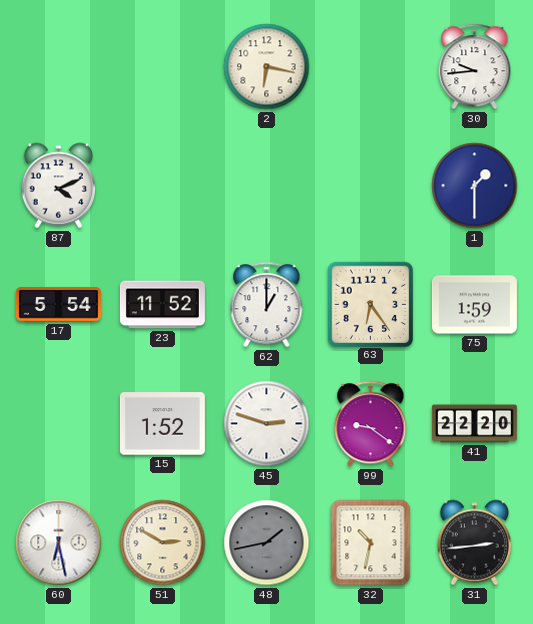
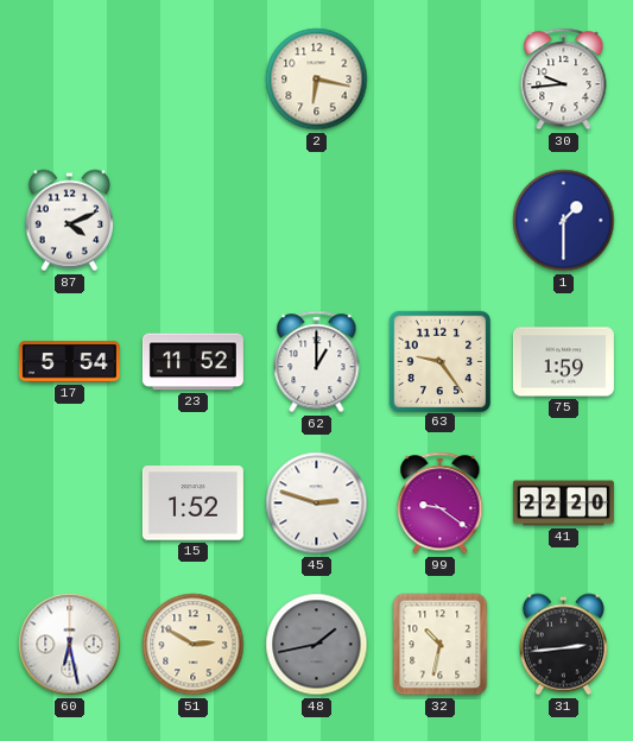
63: 6:24 -> 9:24
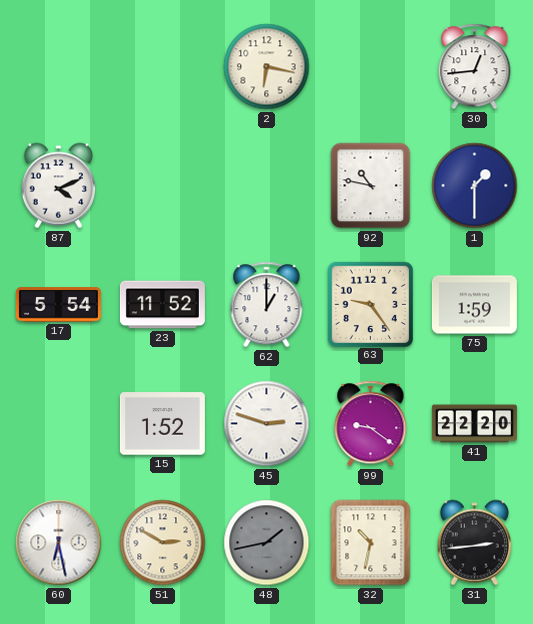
30: 9:44 -> 12:44
92: none -> 10:47
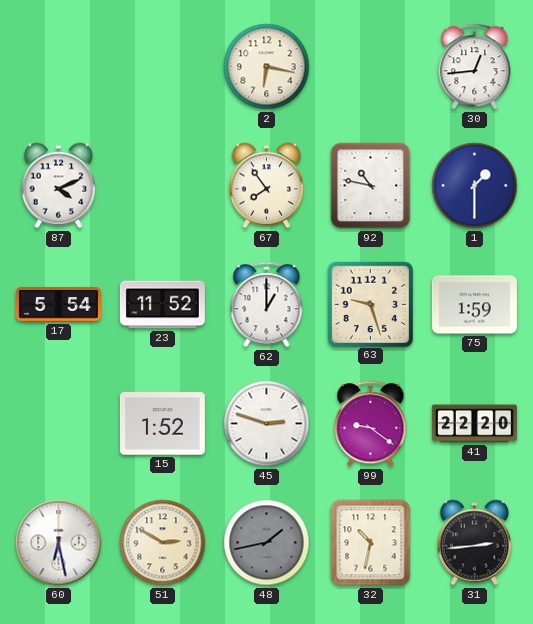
67: none -> 7:54
63: 9:24 -> 9:27
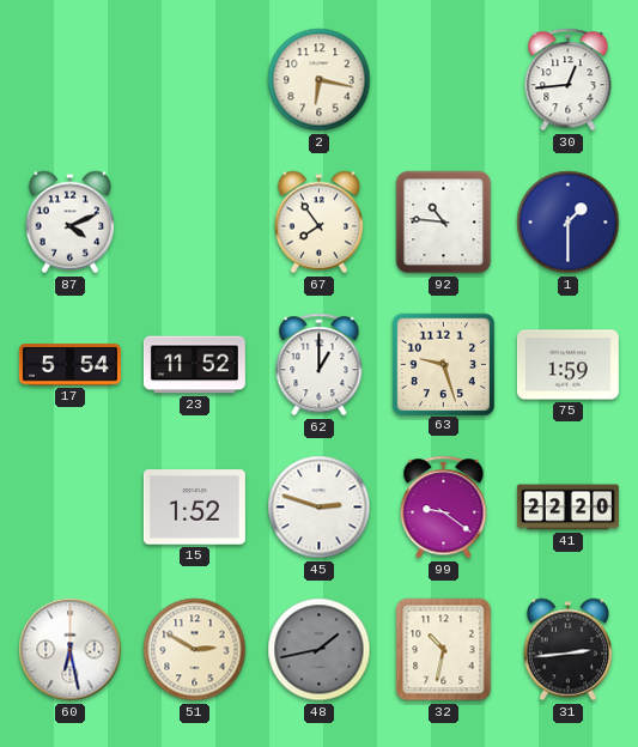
92: 10:47 -> 10:46
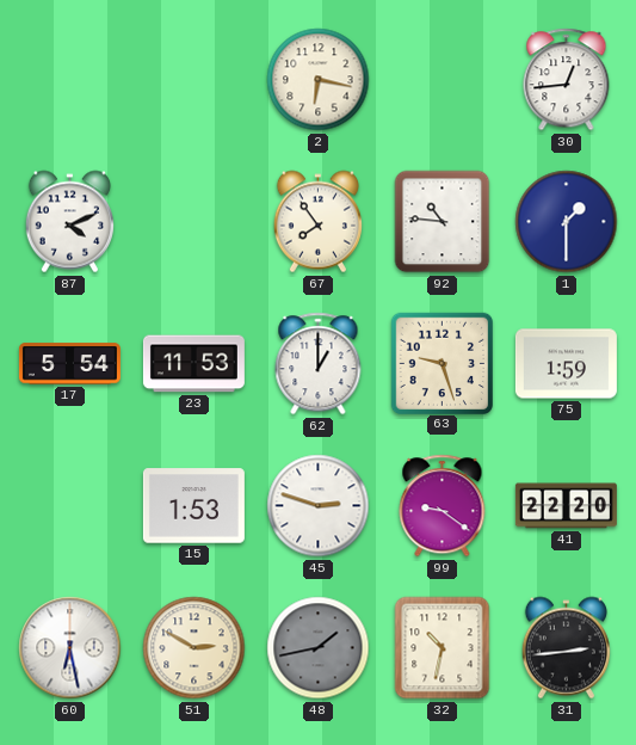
23: 11:52 -> 11:53
15: 1:52 -> 1:53
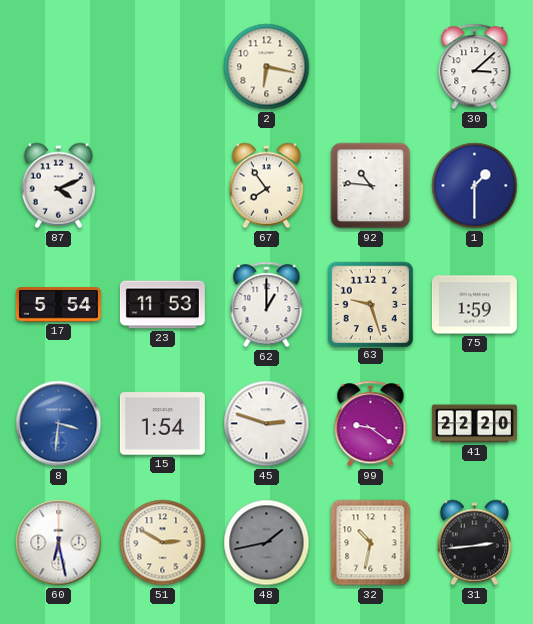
30: 12:44 -> 3:08
8: none -> 3:31
15: 1:53 -> 1:54
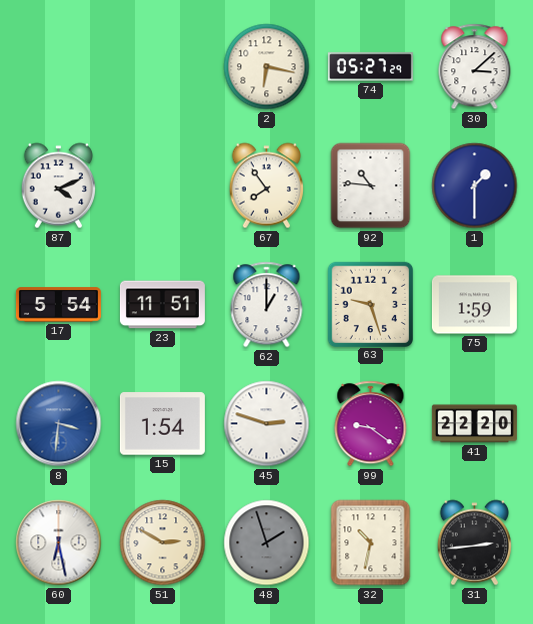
74: none -> 05:27
23: 11:53 -> 11:51
48: 1:43 -> 1:57
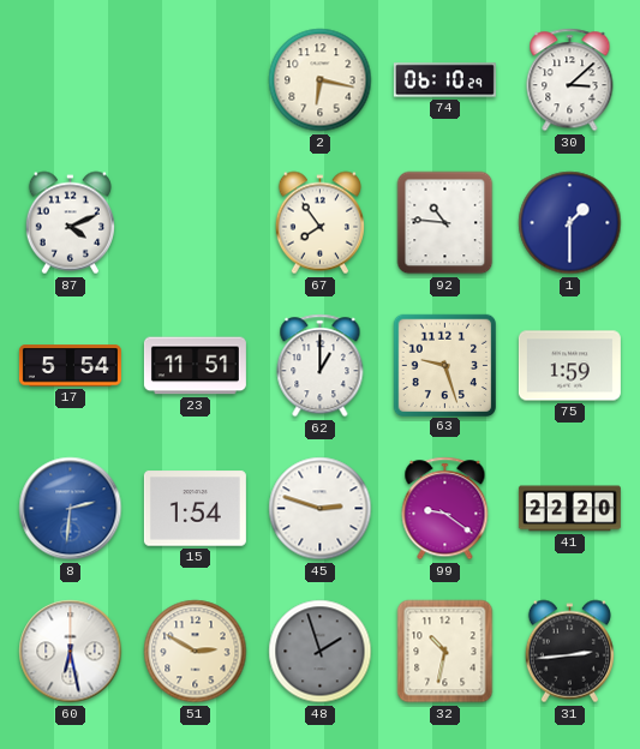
74: 05:27 -> 06:10
8: 3:31 -> 2:31
